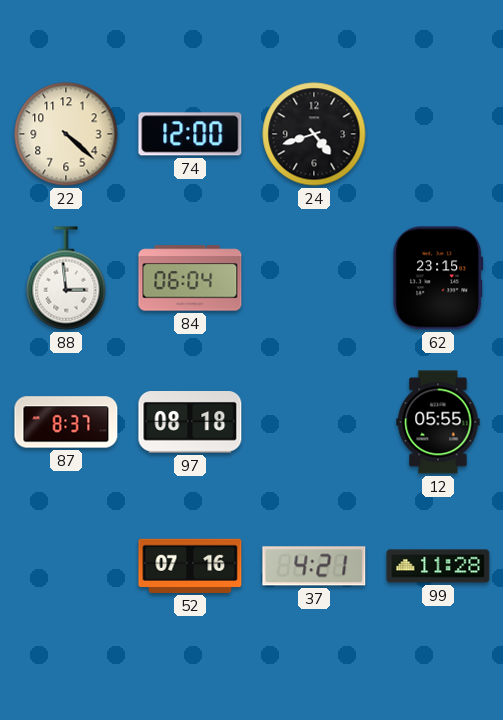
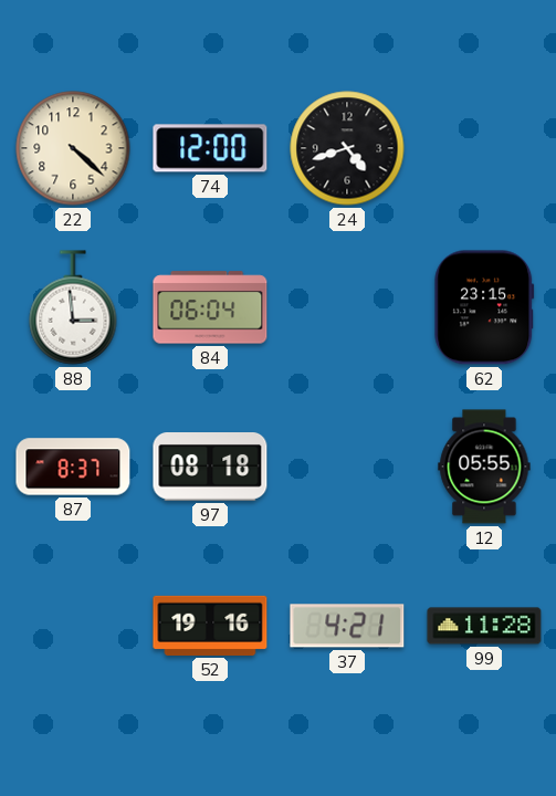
52: 07:16 -> 19:16
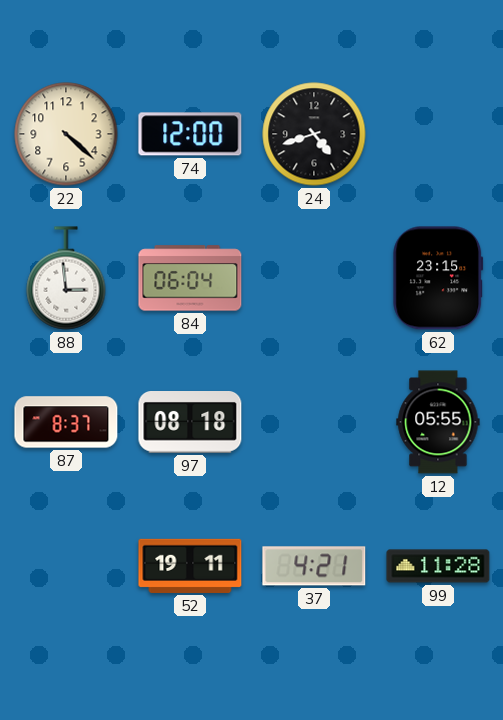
52: 19:16 -> 19:11
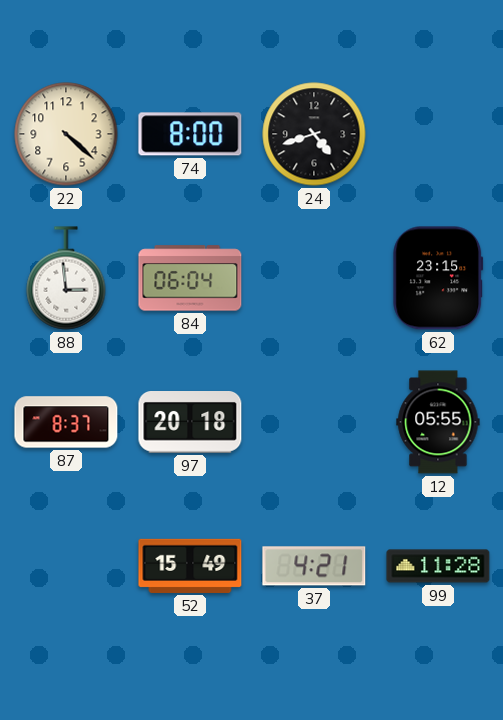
74: 12:00 -> 8:00
97: 08:18 -> 20:18
52: 19:11 -> 15:49
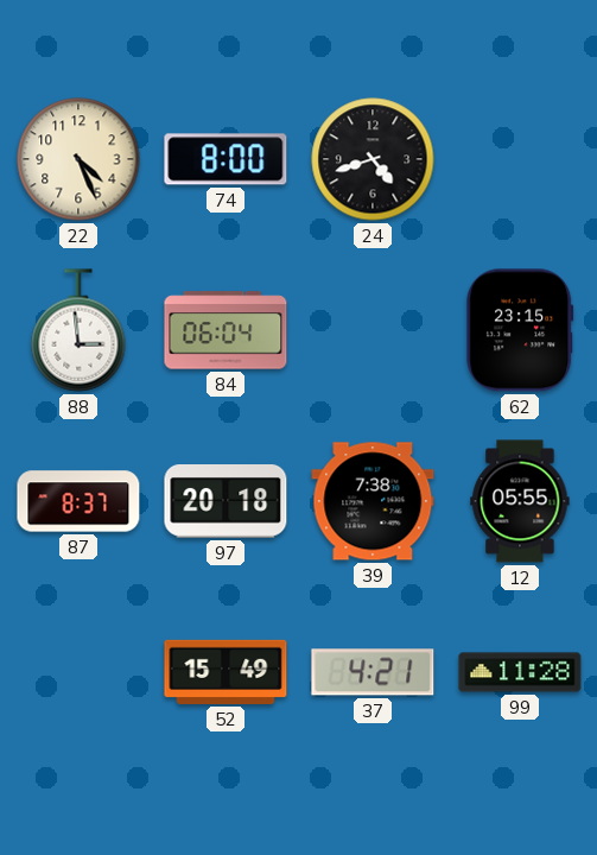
22: 4:22 -> 4:26
39: none -> 7:38
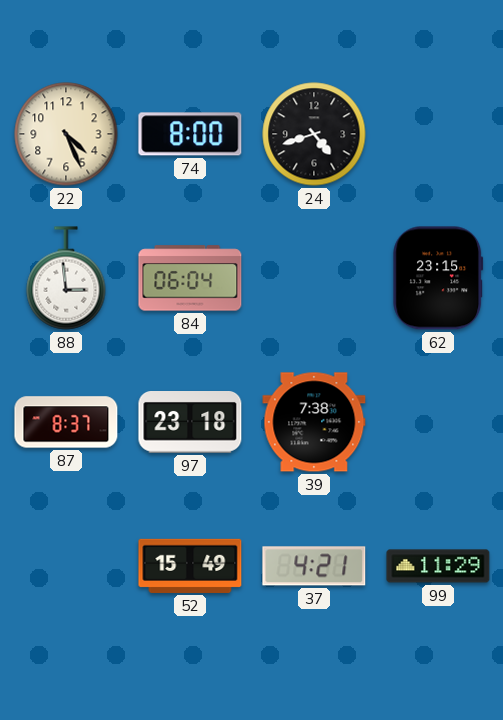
97: 20:18 -> 23:18
12: 05:55 -> none
99: 11:28 -> 11:29
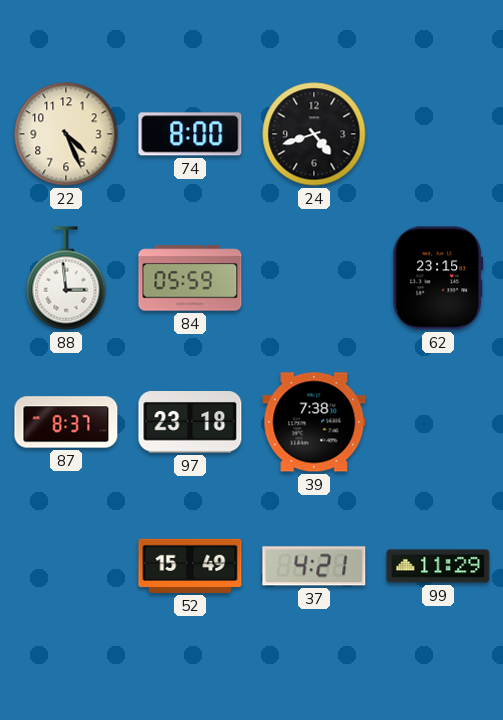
84: 06:04 -> 05:59
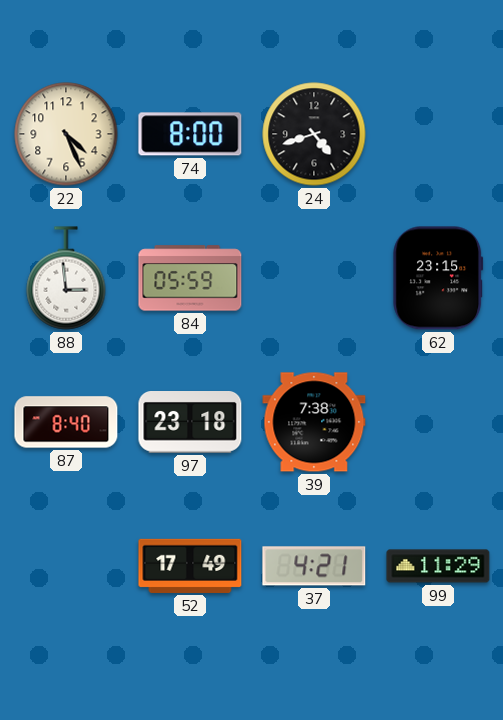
87: 8:37 -> 8:40
52: 15:49 -> 17:49
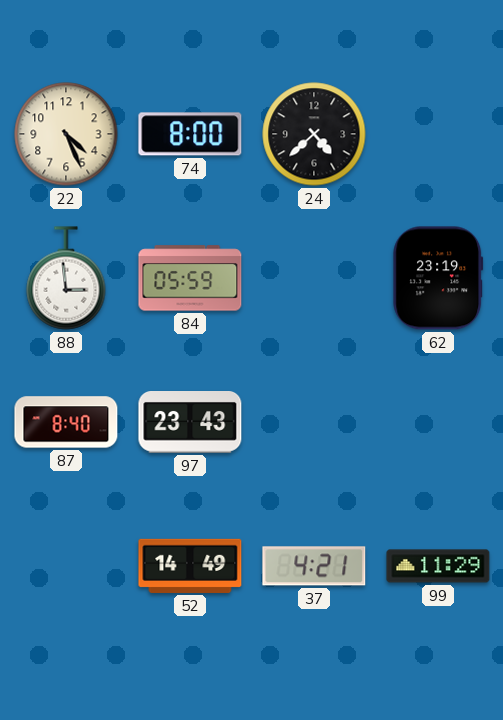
24: 4:42 -> 4:38
62: 23:15 -> 23:19
97: 23:18 -> 23:43
39: 7:38 -> none
52: 17:49 -> 14:49
